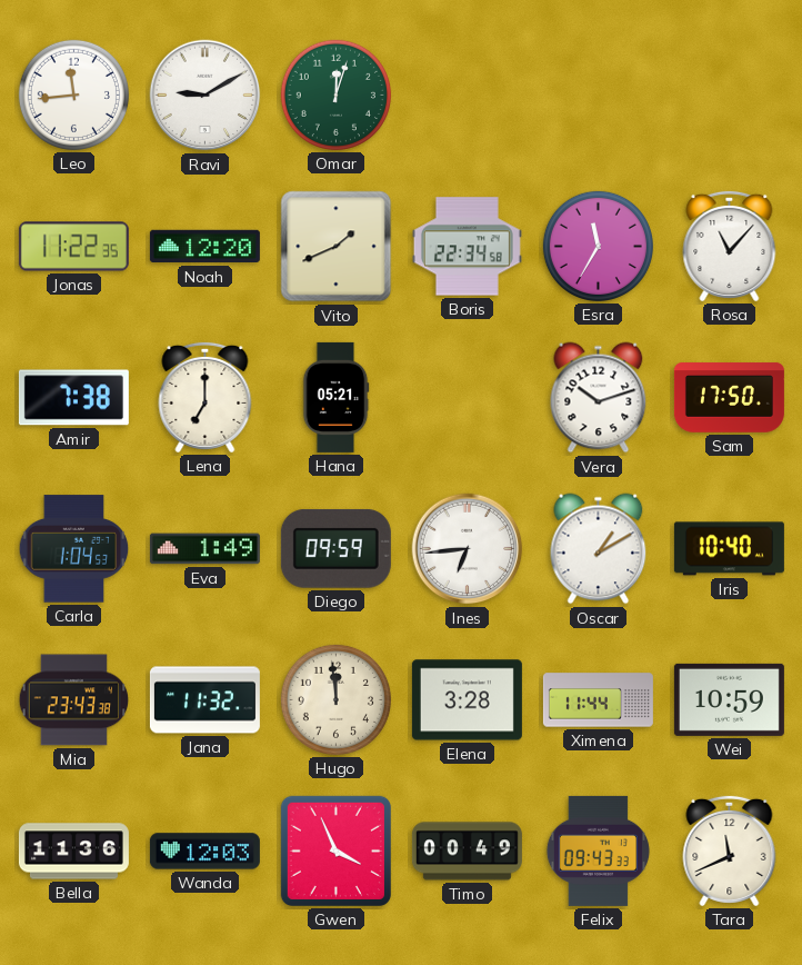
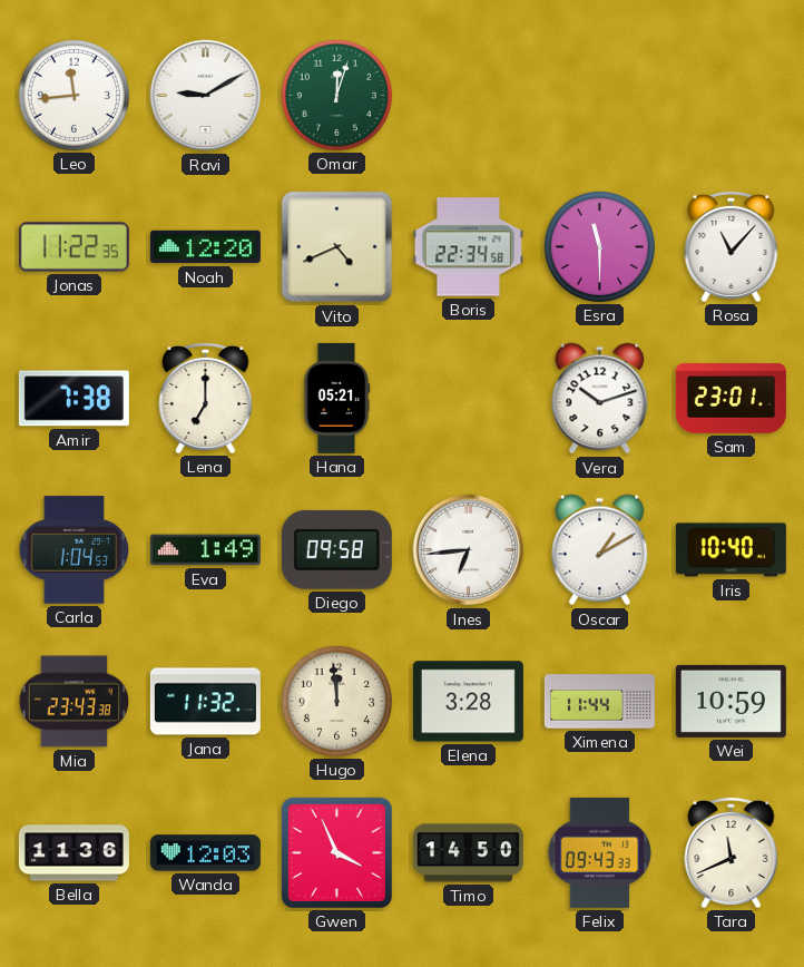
Vito: 1:41 -> 4:41
Esra: 11:35 -> 11:30
Sam: 17:50 -> 23:01
Diego: 09:59 -> 09:58
Timo: 00:49 -> 14:50
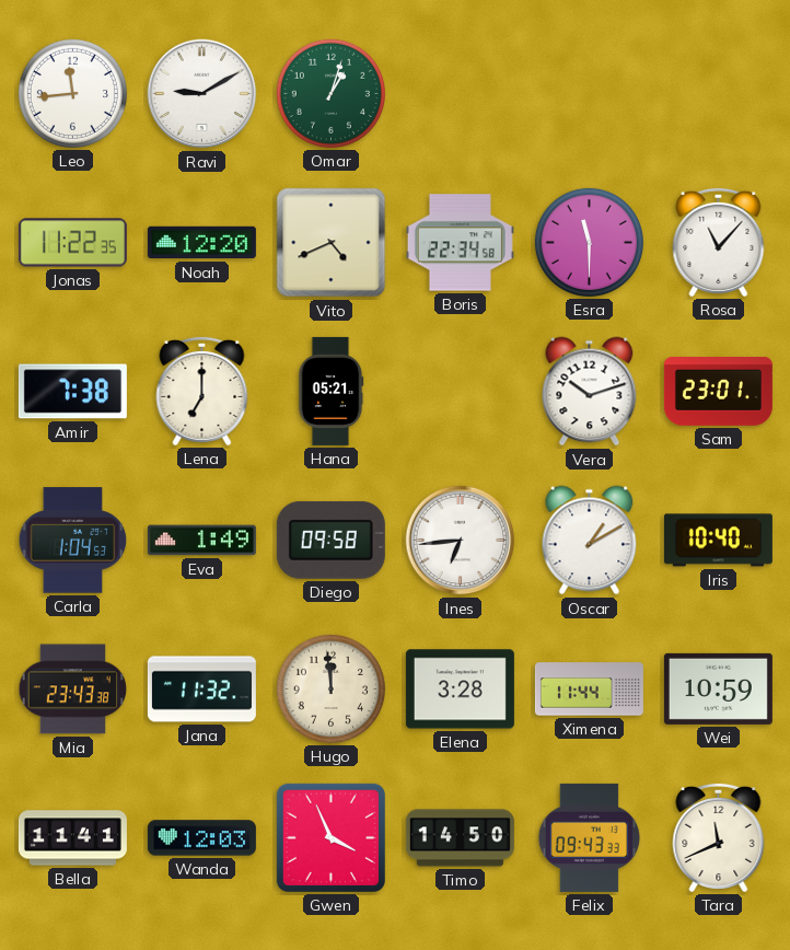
Omar: 12:03 -> 1:03
Bella: 11:36 -> 11:41
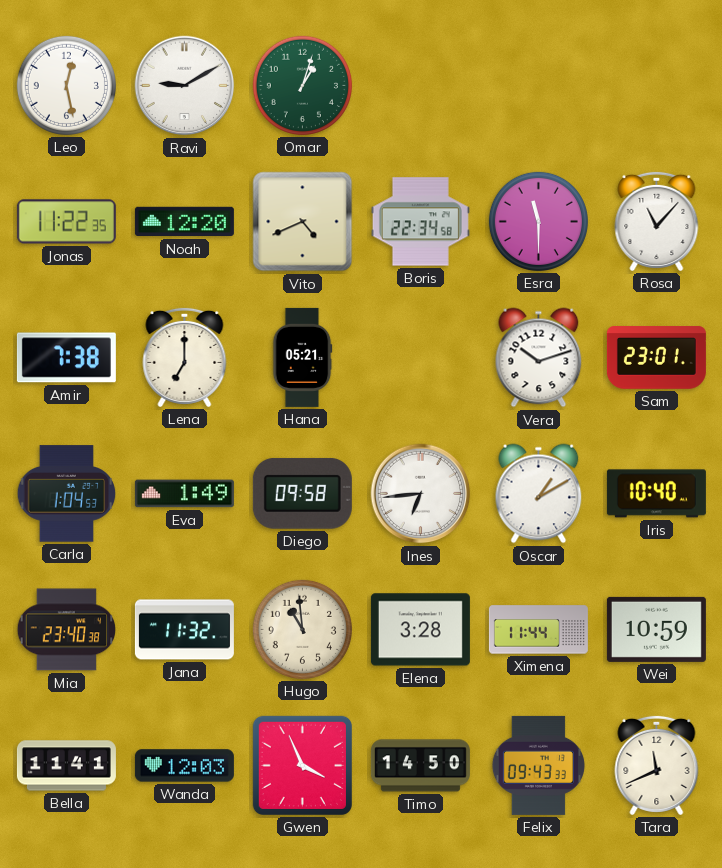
Leo: 11:44 -> 12:28
Mia: 23:43 -> 23:40
Hugo: 11:59 -> 10:59
